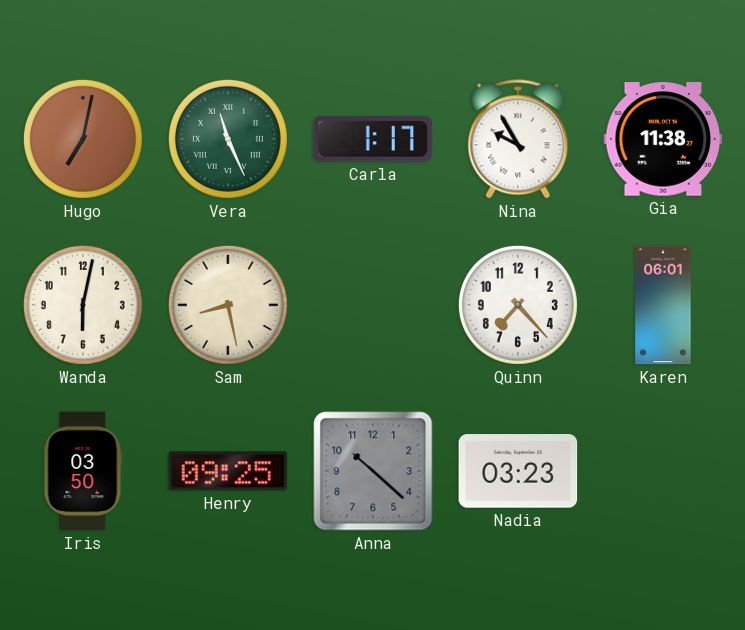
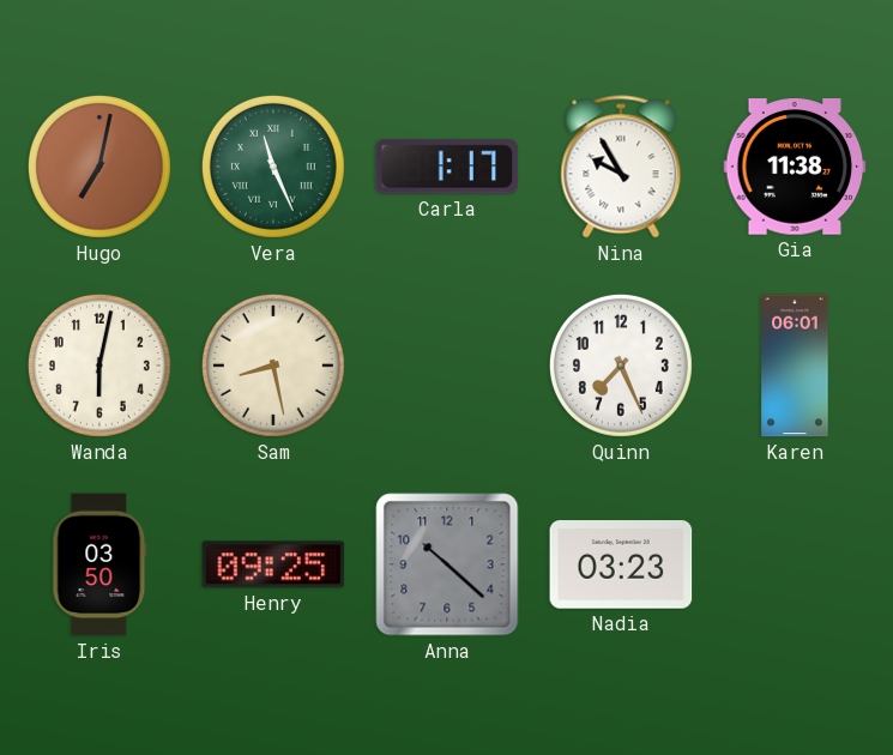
Quinn: 7:23 -> 7:26
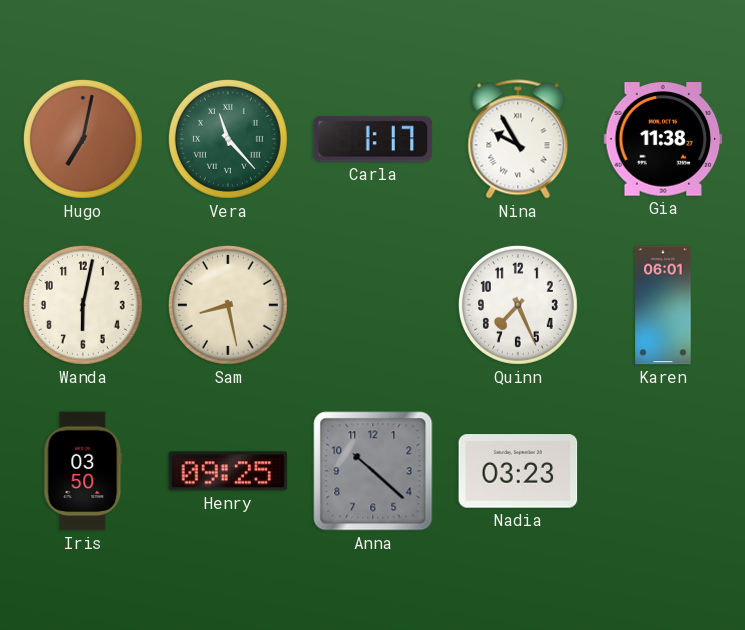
Vera: 11:26 -> 11:23
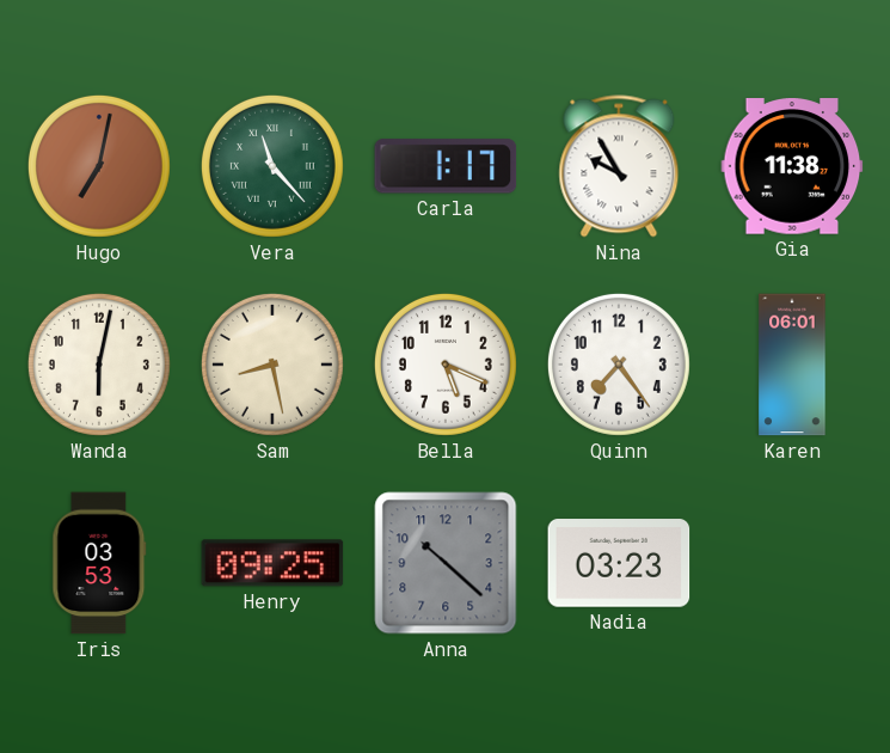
Bella: none -> 5:19
Quinn: 7:26 -> 7:24
Iris: 03:50 -> 03:53
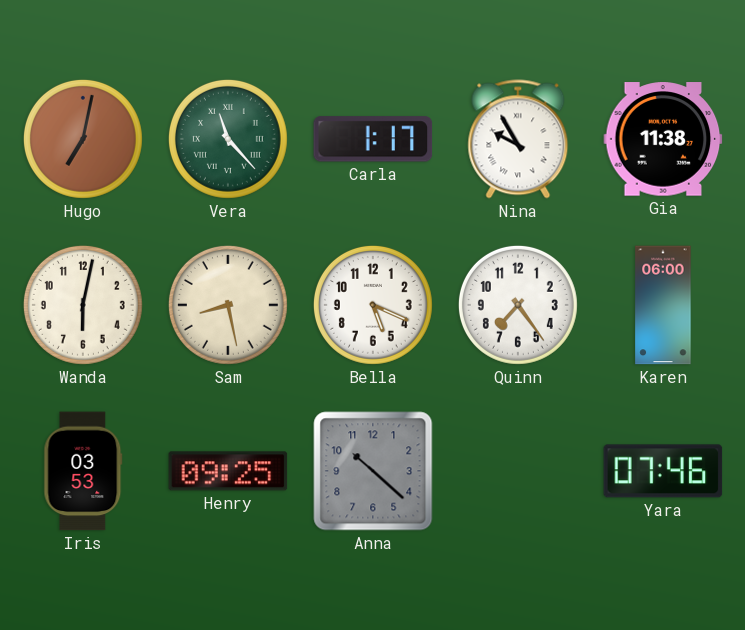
Karen: 06:01 -> 06:00
Nadia: 03:23 -> none
Yara: none -> 07:46
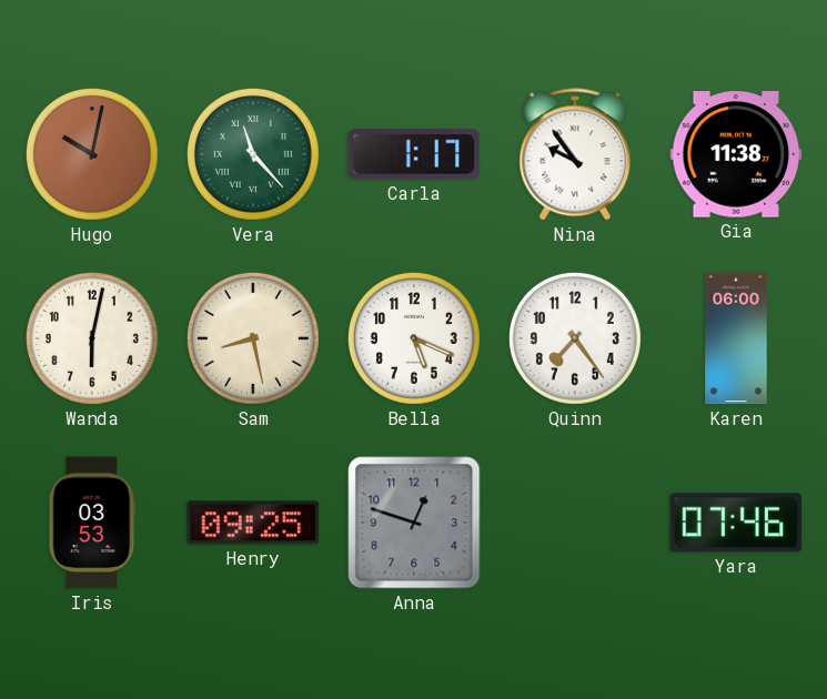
Hugo: 7:02 -> 10:02
Nina: 9:55 -> 9:54
Anna: 10:22 -> 12:48
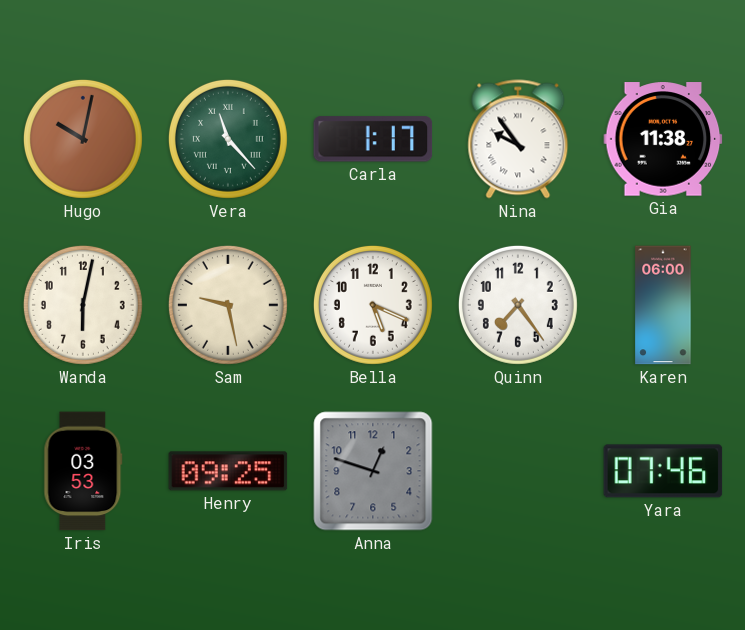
Sam: 8:28 -> 9:28
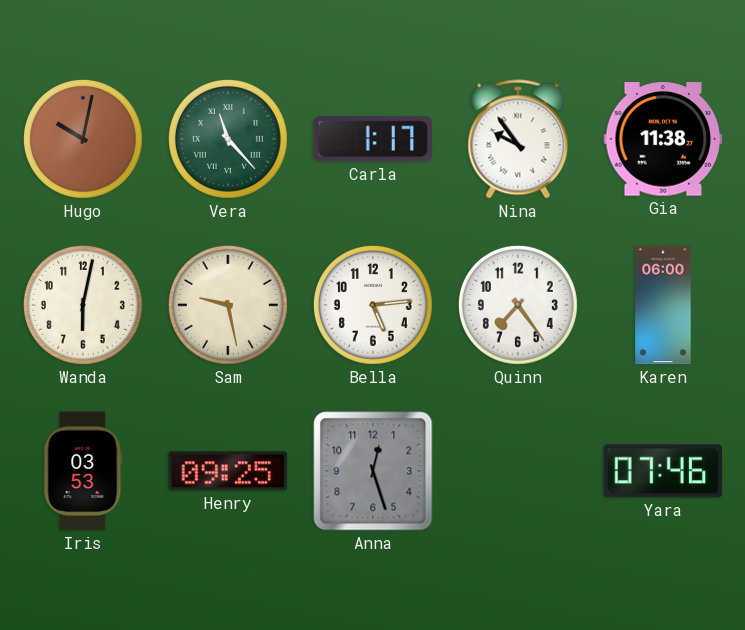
Bella: 5:19 -> 5:14
Anna: 12:48 -> 12:27
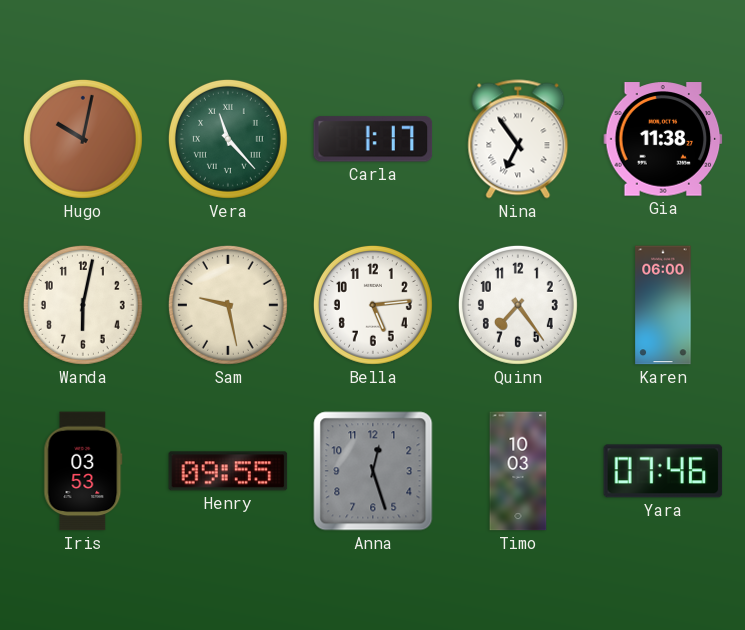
Nina: 9:54 -> 6:54
Henry: 09:25 -> 09:55
Timo: none -> 10:03
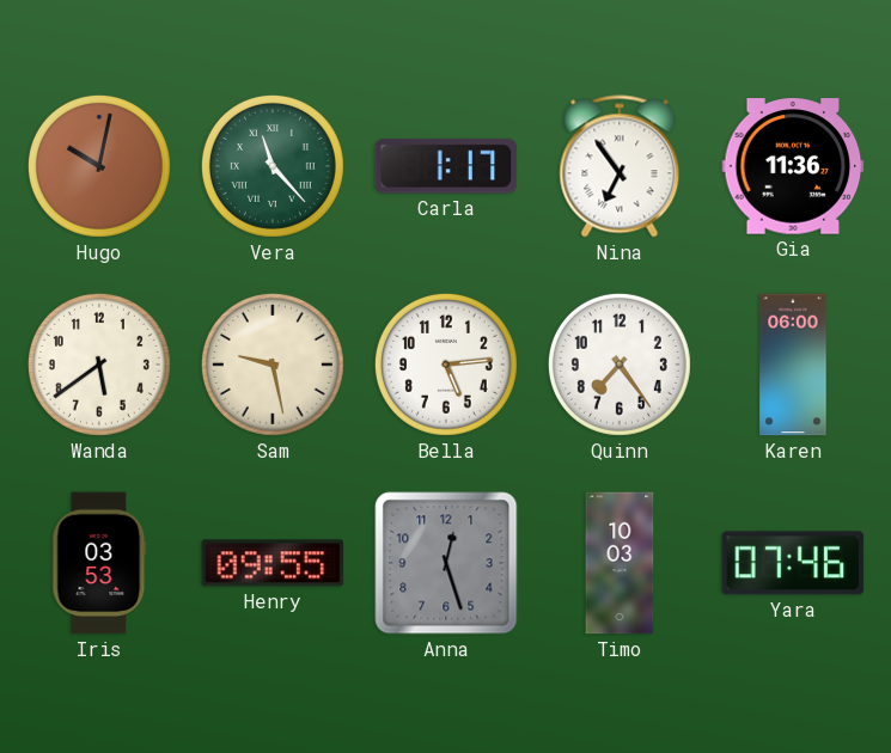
Gia: 11:38 -> 11:36
Wanda: 6:02 -> 5:39
